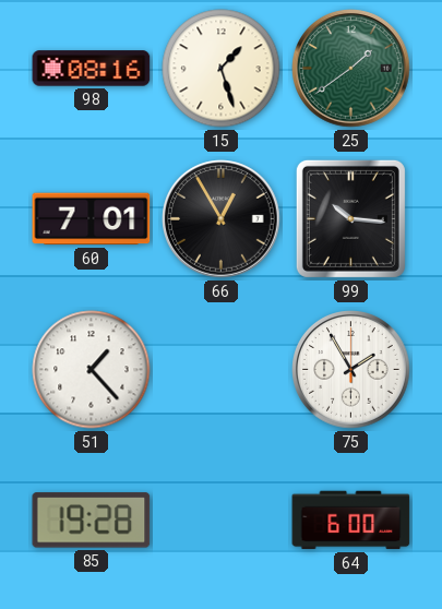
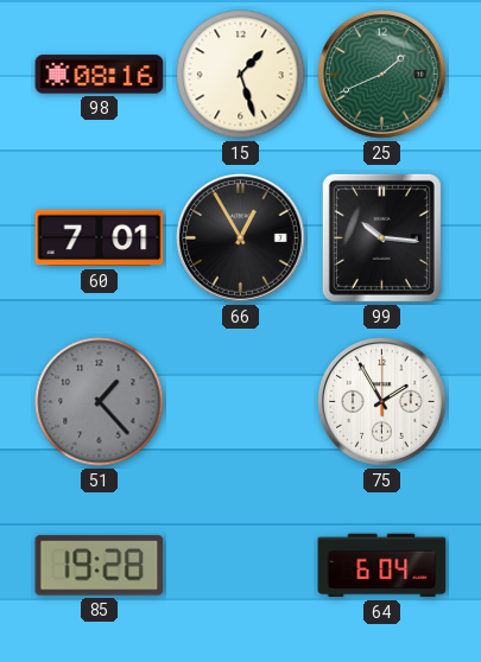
25: 1:39 -> 1:41
51 dial: white -> grey
64: 6:00 -> 6:04
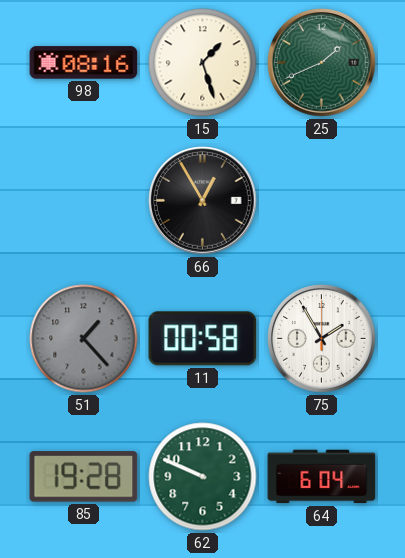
60: 7:01 -> none
99: 10:16 -> none
11: none -> 00:58
62: none -> 9:49
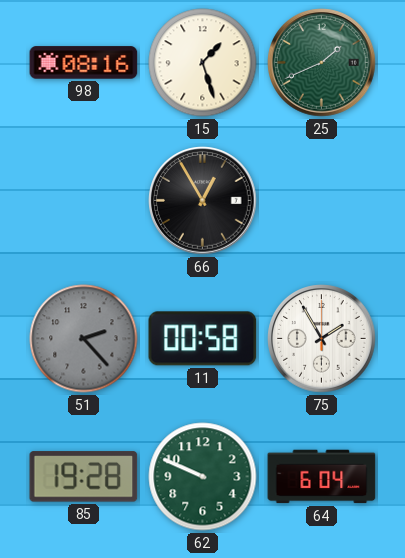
51: 1:23 -> 2:23
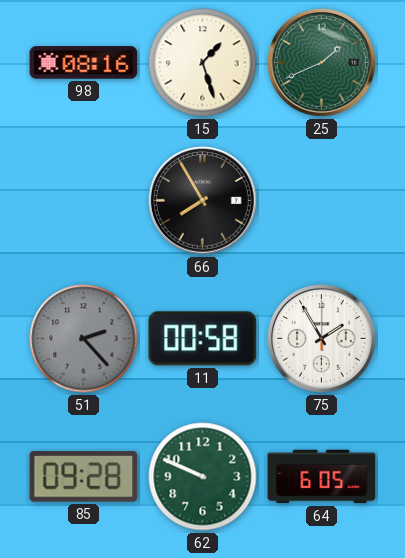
66: 12:55 -> 7:55
85: 19:28 -> 09:28
64: 6:04 -> 6:05
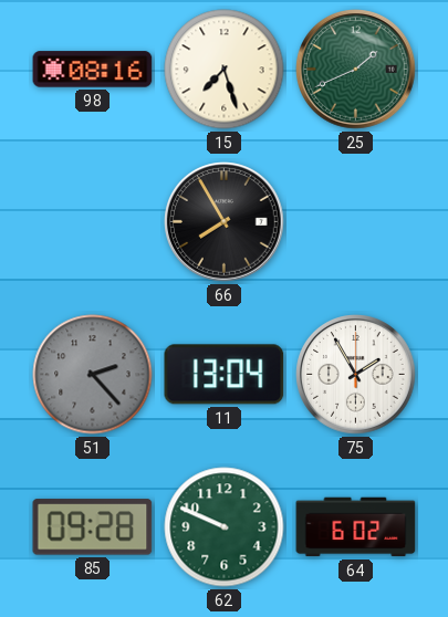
15: 1:27 -> 7:27
11: 00:58 -> 13:04
64: 6:05 -> 6:02
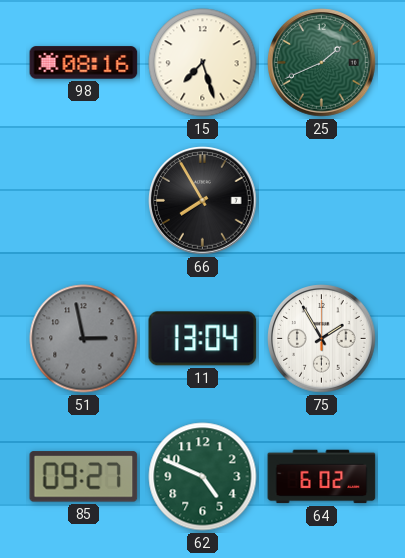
51: 2:23 -> 2:58
85: 09:28 -> 09:27
62: 9:49 -> 4:49
